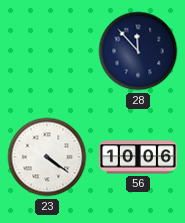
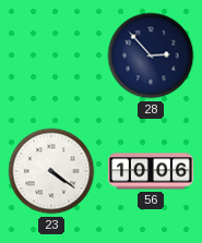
28: 11:53 -> 2:53
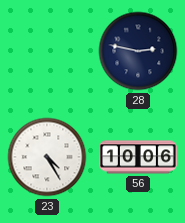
28: 2:53 -> 2:47
23: 4:21 -> 4:25
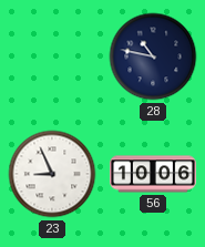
28: 2:47 -> 10:47
23: 4:25 -> 8:56
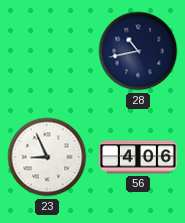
28: 10:47 -> 10:43
56: 10:06 -> 4:06
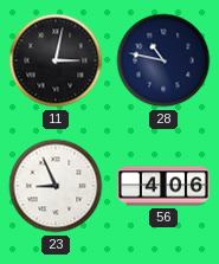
11: none -> 3:02
28: 10:43 -> 10:47
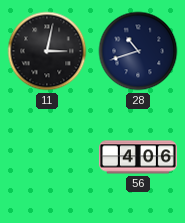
28: 10:47 -> 10:42
23: 8:56 -> none
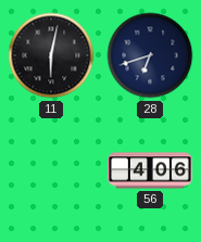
11: 3:02 -> 6:02
28: 10:42 -> 6:42
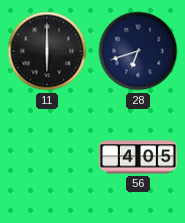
11: 6:02 -> 6:00
56: 4:06 -> 4:05
